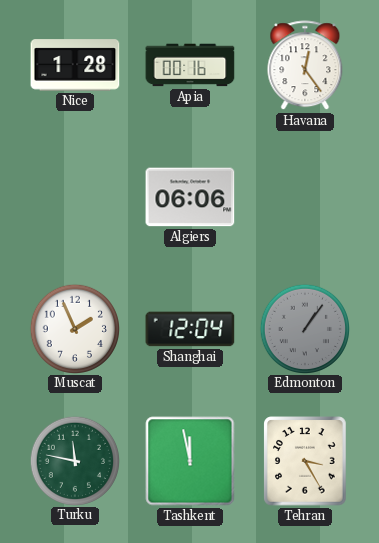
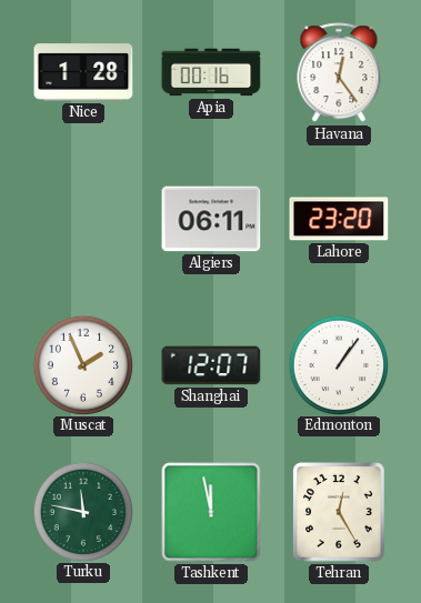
Algiers: 06:06 -> 06:11
Lahore: none -> 23:20
Shanghai: 12:04 -> 12:07
Edmonton dial: grey -> white
Tehran: 3:25 -> 12:25
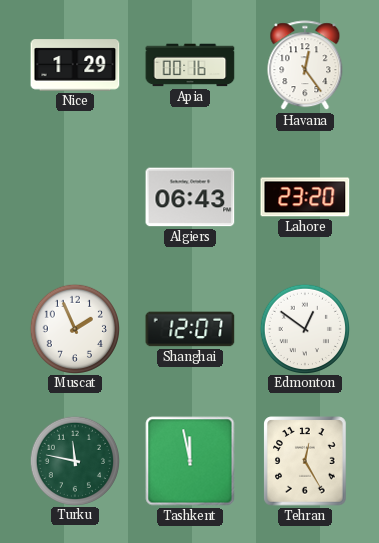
Nice: 1:28 -> 1:29
Algiers: 06:11 -> 06:43
Edmonton: 1:06 -> 12:51
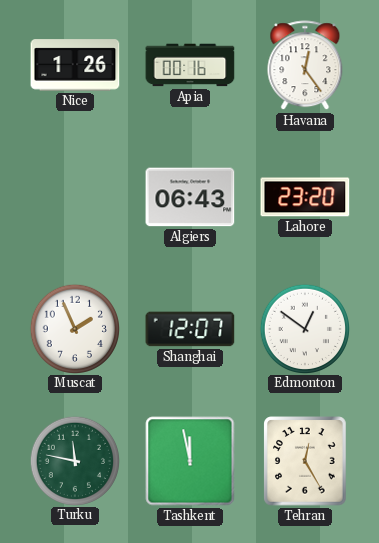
Nice: 1:29 -> 1:26
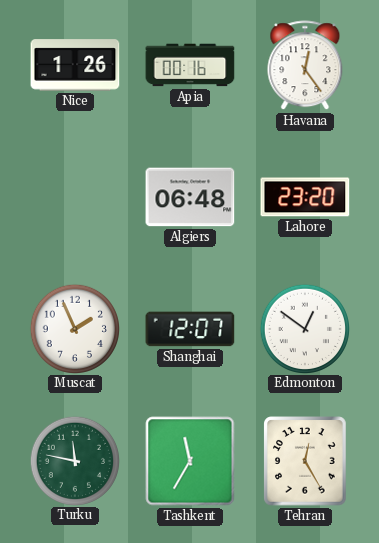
Algiers: 06:43 -> 06:48
Tashkent: 11:58 -> 11:35
